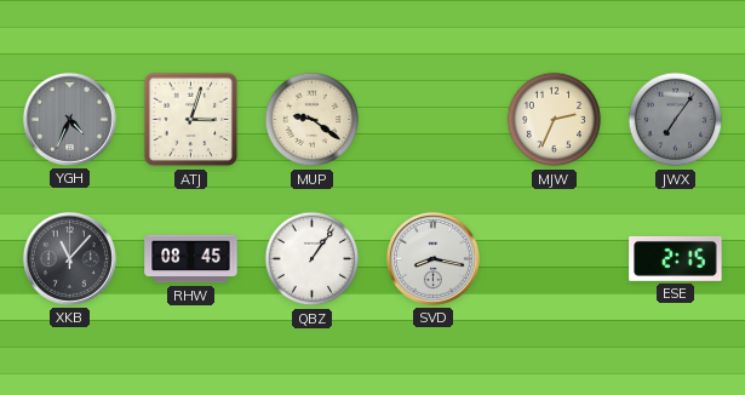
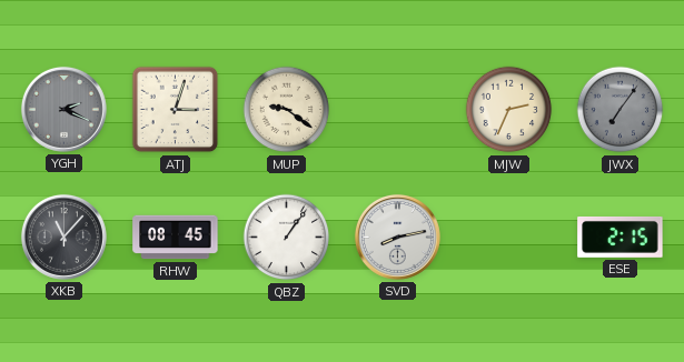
YGH: 4:34 -> 2:19
SVD: 8:17 -> 8:13
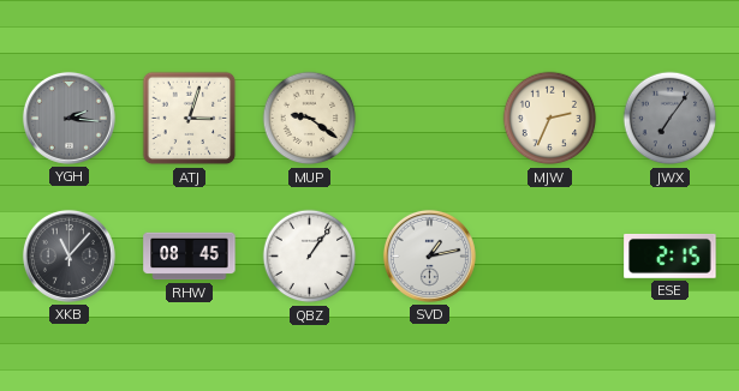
YGH: 2:19 -> 2:16
SVD: 8:13 -> 1:13
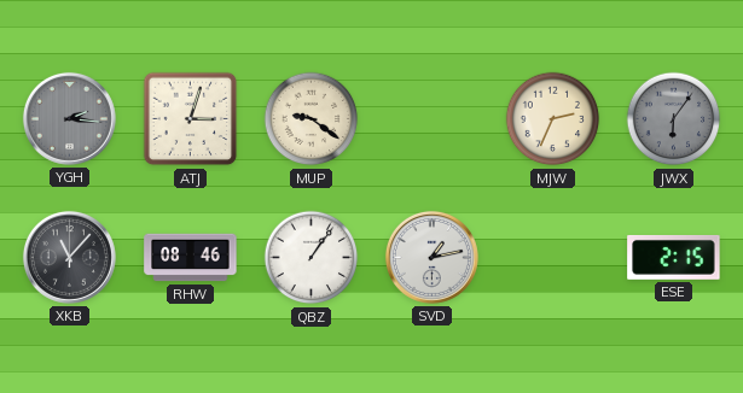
JWX: 7:06 -> 6:06
RHW: 08:45 -> 08:46
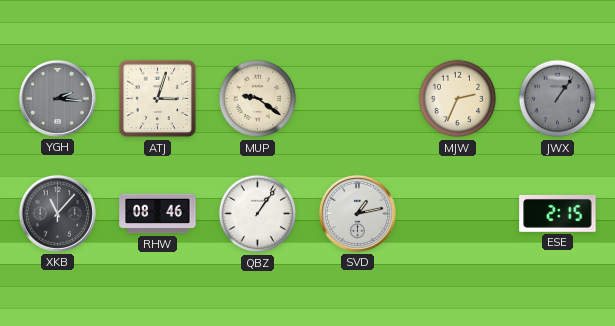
JWX: 6:06 -> 1:06
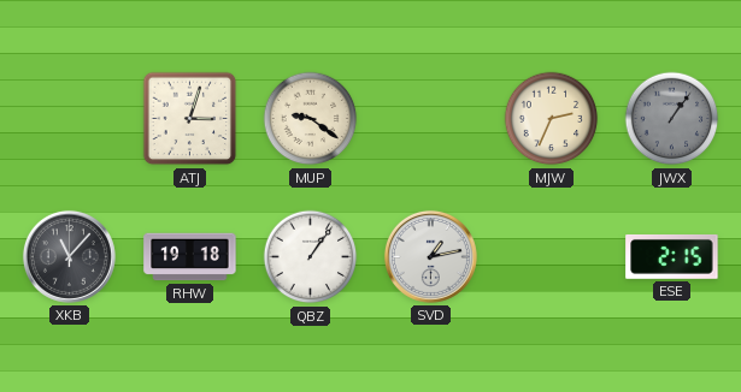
YGH: 2:16 -> none
RHW: 08:46 -> 19:18
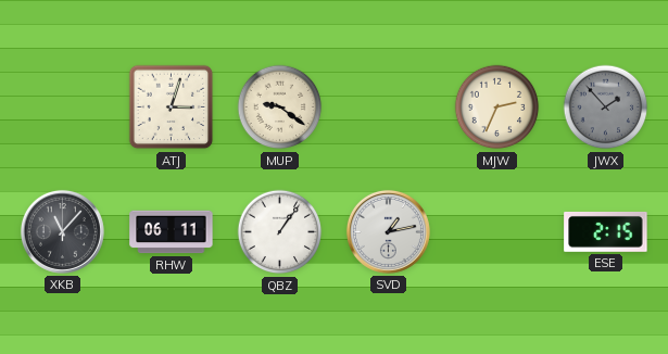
JWX: 1:06 -> 1:53
RHW: 19:18 -> 06:11
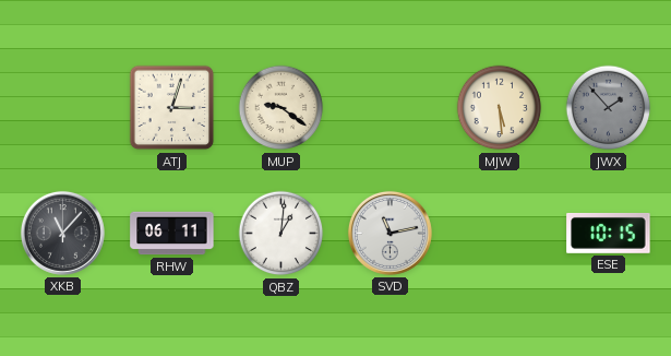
MJW: 2:34 -> 5:29
QBZ: 1:06 -> 1:01
SVD: 1:13 -> 11:13
ESE: 2:15 -> 10:15
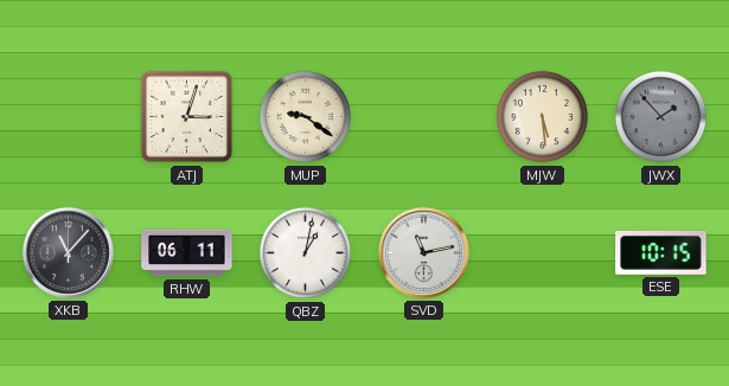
QBZ: 1:01 -> 1:02
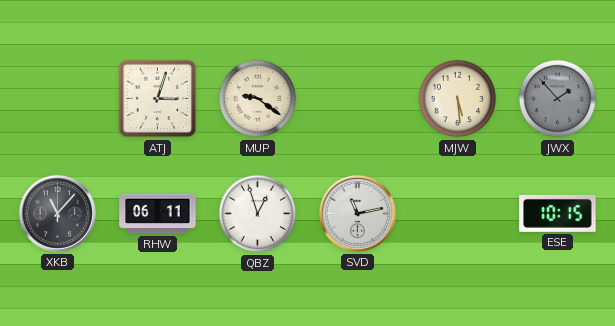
QBZ: 1:02 -> 12:57
